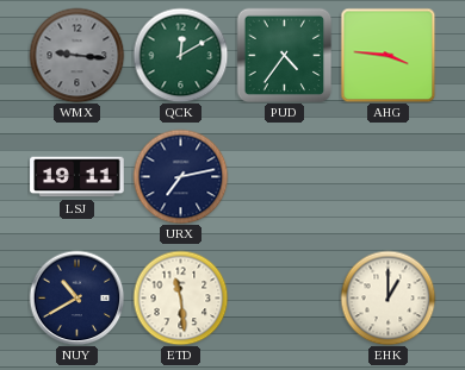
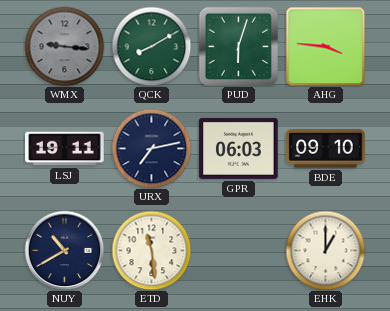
QCK: 12:10 -> 8:10
PUD: 4:36 -> 6:03
GPR: none -> 06:03
BDE: none -> 09:10
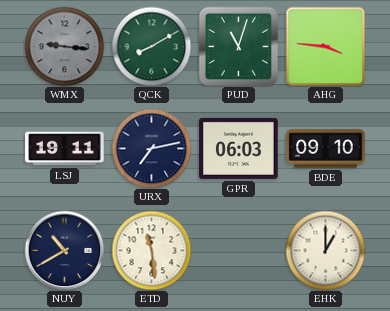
PUD: 6:03 -> 11:03
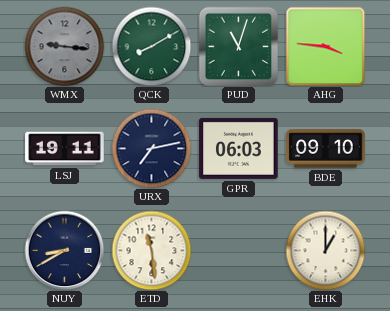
NUY: 10:40 -> 8:40
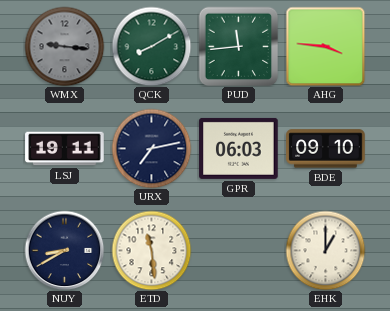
PUD: 11:03 -> 11:44
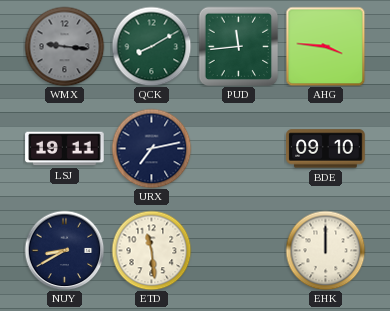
GPR: 06:03 -> none
EHK: 1:00 -> 12:00
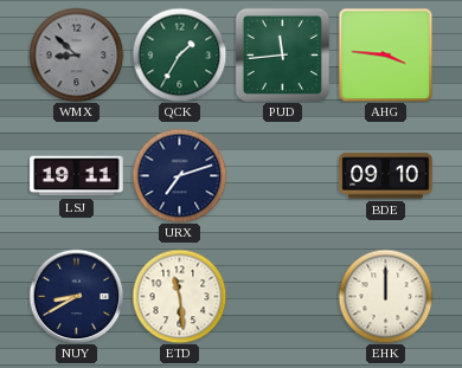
WMX: 9:16 -> 8:52
QCK: 8:10 -> 1:35
URX: 7:13 -> 7:12
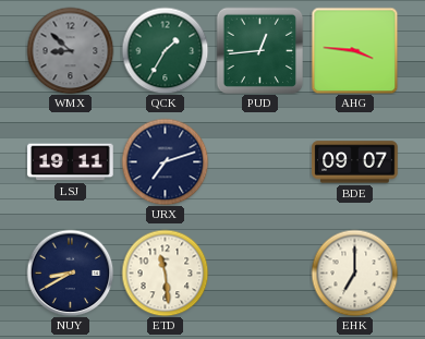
PUD: 11:44 -> 12:44
BDE: 09:10 -> 09:07
EHK: 12:00 -> 7:00
